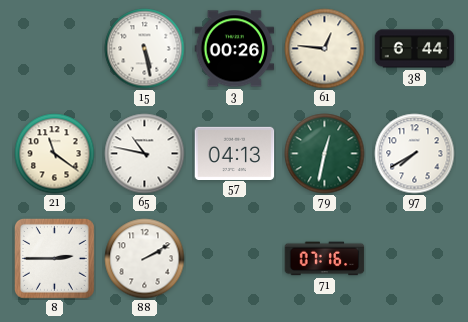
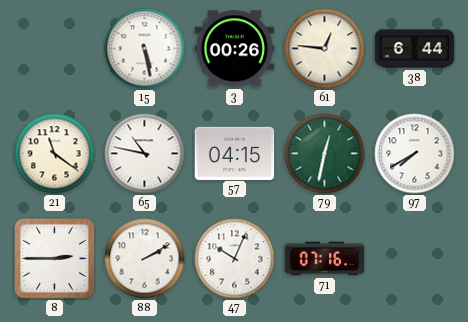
57: 04:13 -> 04:15
47: none -> 10:04
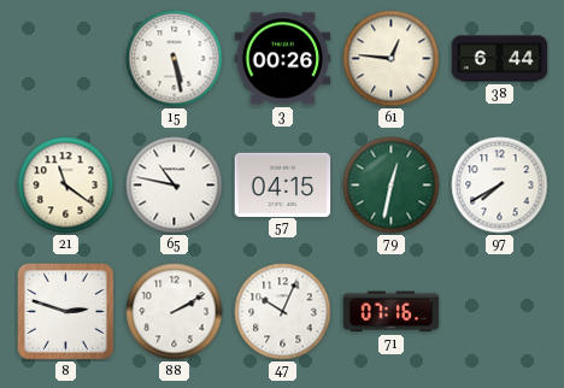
8: 2:45 -> 2:48
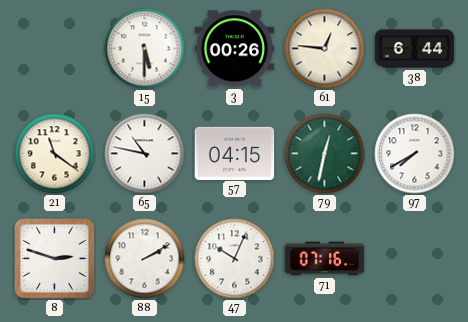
15: 5:28 -> 5:30
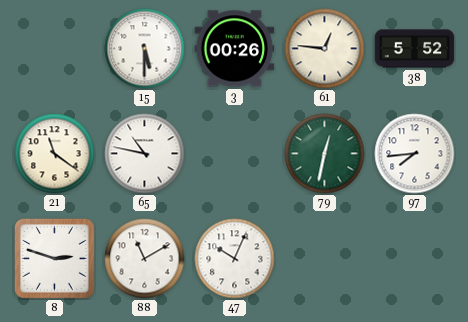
38: 6:44 -> 5:52
57: 04:15 -> none
97: 7:40 -> 7:44
88: 2:10 -> 11:10
71: 07:16 -> none
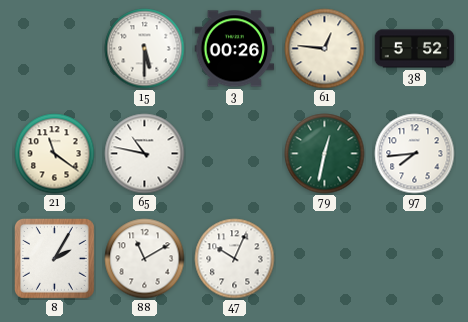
8: 2:48 -> 2:05
